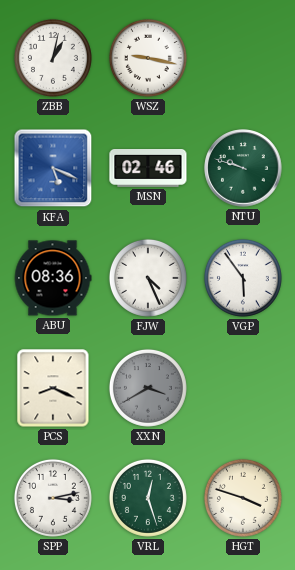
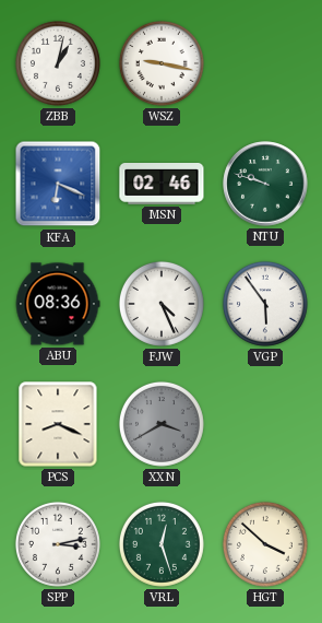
KFA: 5:19 -> 6:19
HGT: 3:48 -> 3:52
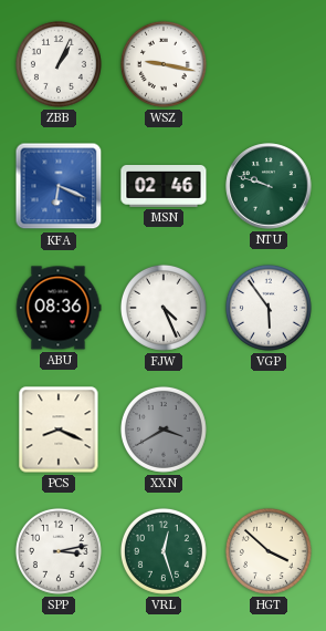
ZBB: 1:02 -> 1:04
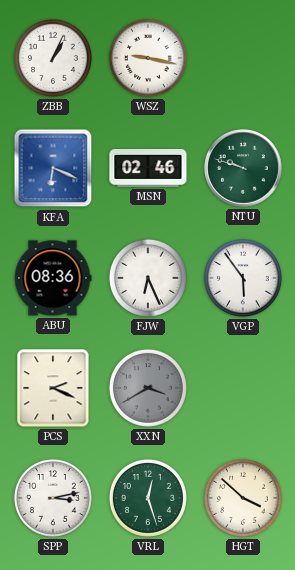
FJW: 4:26 -> 6:26
PCS: 8:19 -> 2:19
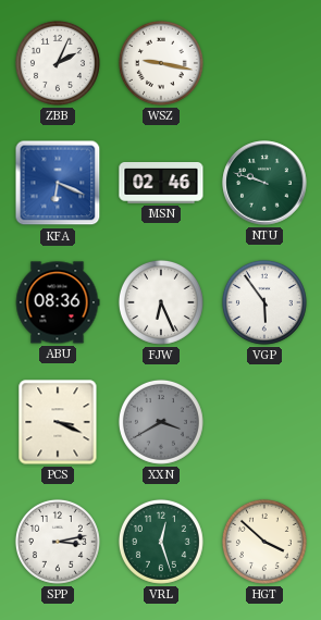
ZBB: 1:04 -> 2:04
PCS: 2:19 -> 3:19
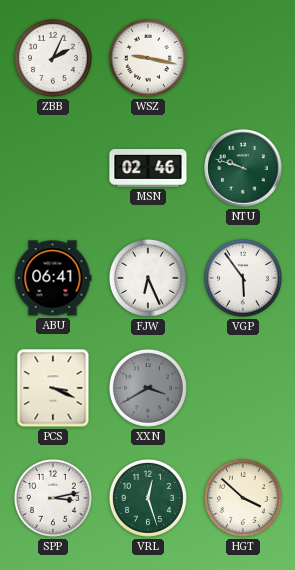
KFA: 6:19 -> none
ABU: 08:36 -> 06:41
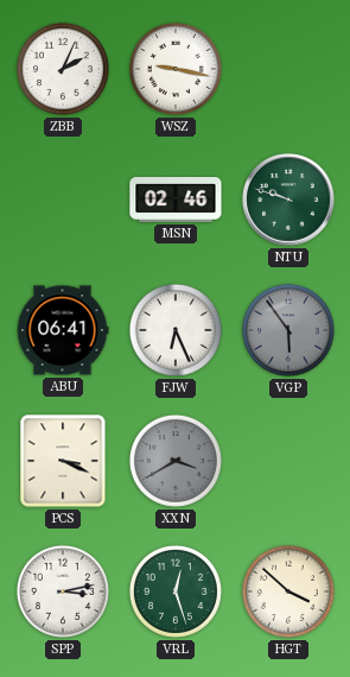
VGP dial: white -> grey
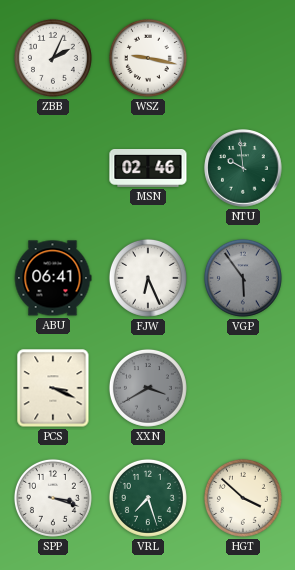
NTU: 9:48 -> 9:59
SPP: 3:13 -> 3:18
VRL: 12:27 -> 7:27
